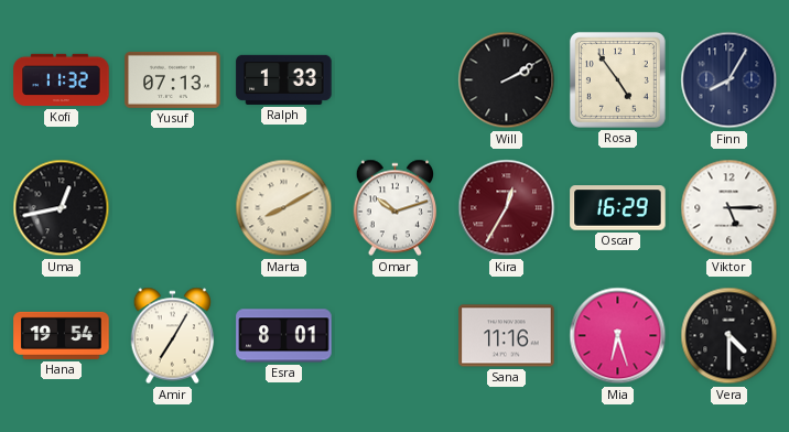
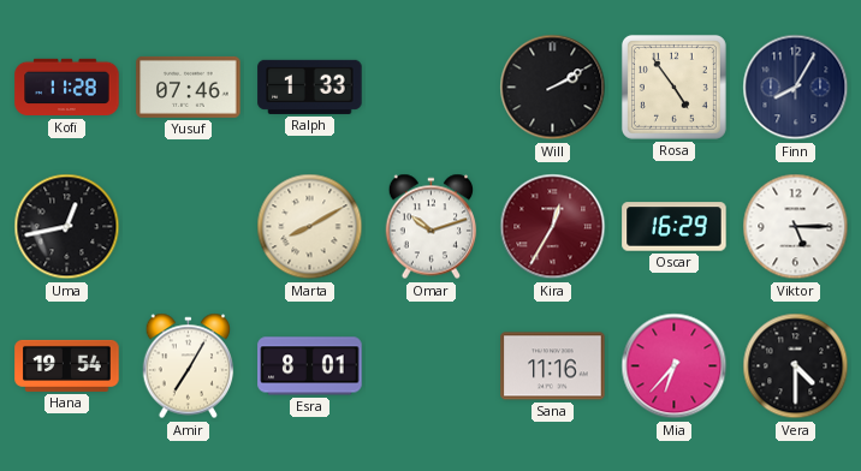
Kofi: 11:32 -> 11:28
Yusuf: 07:13 -> 07:46
Mia: 6:27 -> 6:37
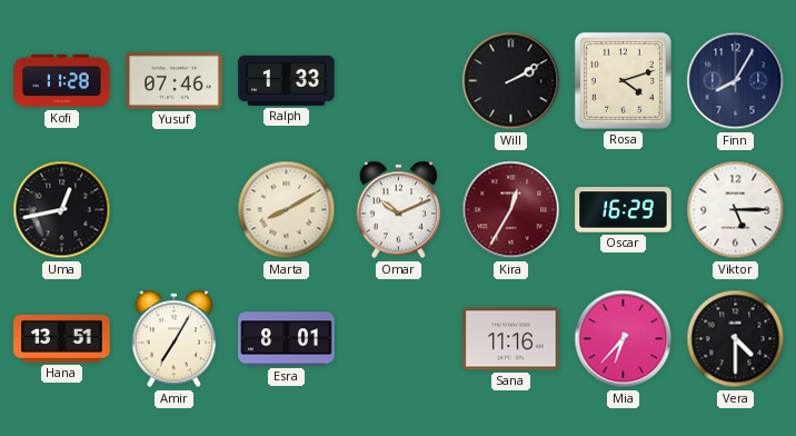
Rosa: 4:54 -> 4:12
Omar: 10:12 -> 10:11
Hana: 19:54 -> 13:51
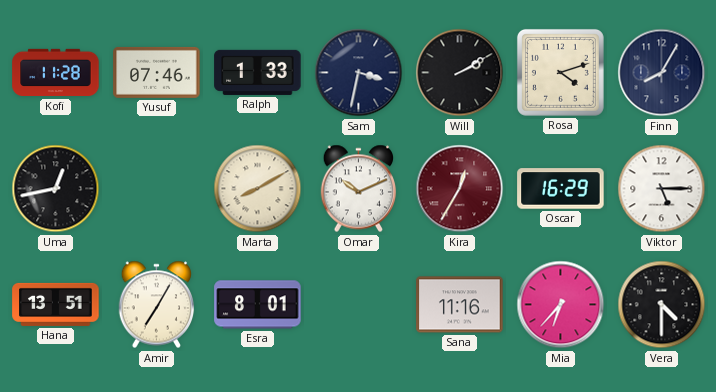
Sam: none -> 3:32
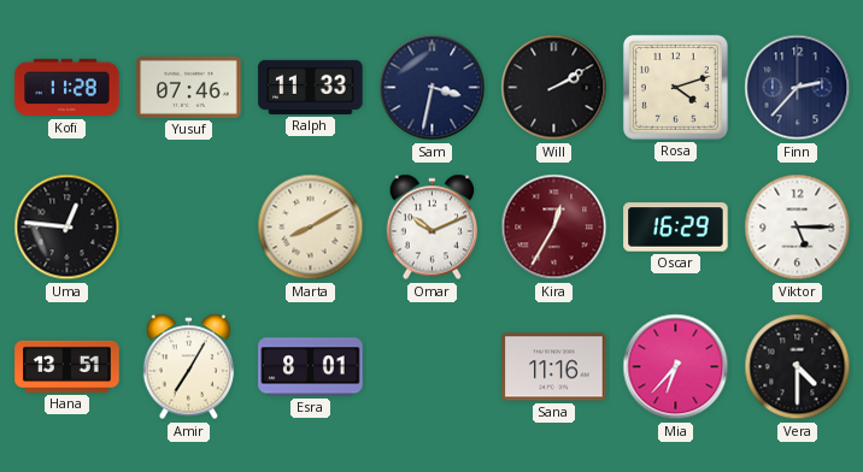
Ralph: 1:33 -> 11:33
Finn: 8:05 -> 2:37
Uma: 12:43 -> 12:46
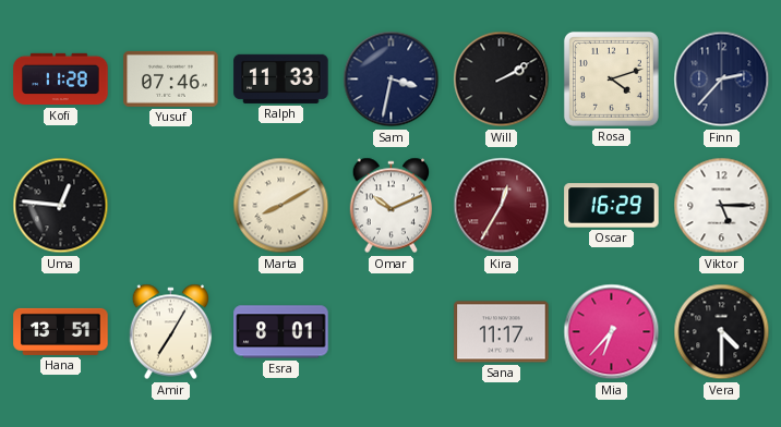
Sana: 11:16 -> 11:17
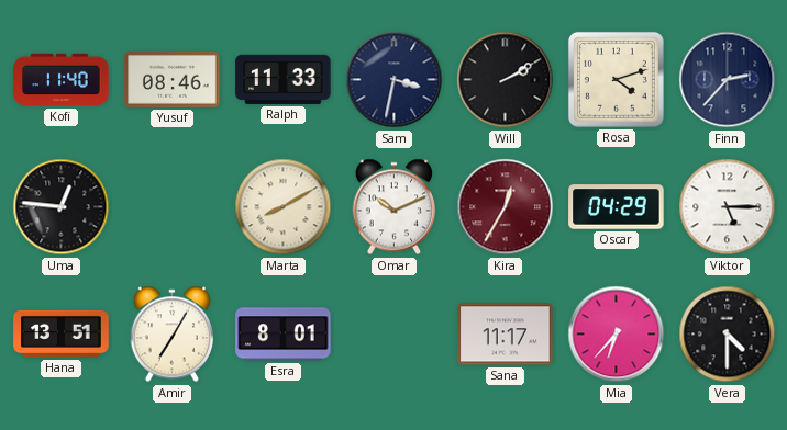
Kofi: 11:28 -> 11:40
Yusuf: 07:46 -> 08:46
Oscar: 16:29 -> 04:29
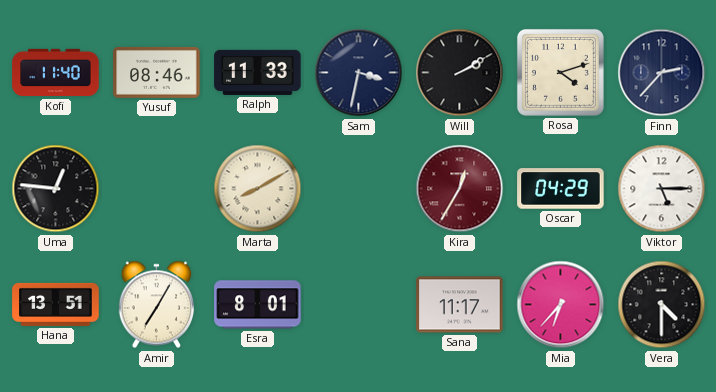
Omar: 10:11 -> none
